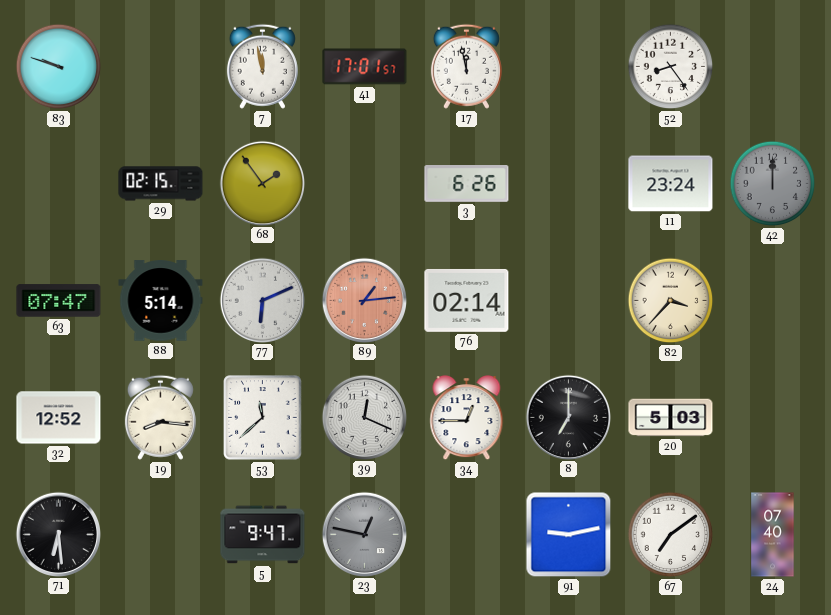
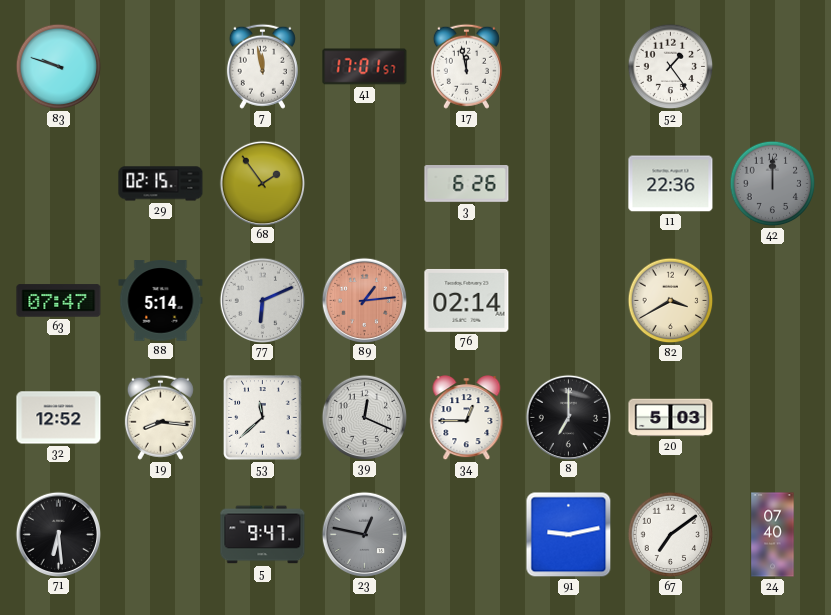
52: 8:24 -> 1:24
11: 23:24 -> 22:36
82: 3:37 -> 3:40
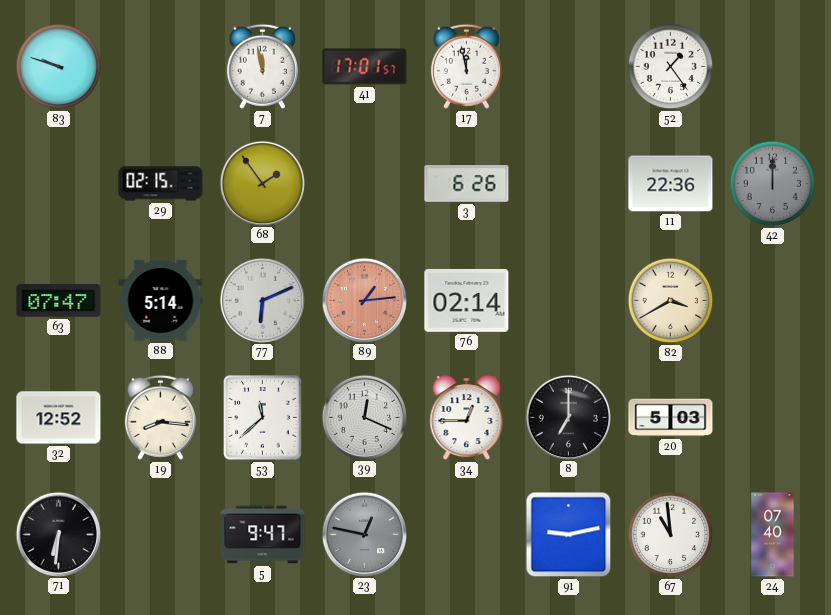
71: 6:29 -> 6:31
67: 7:09 -> 10:59
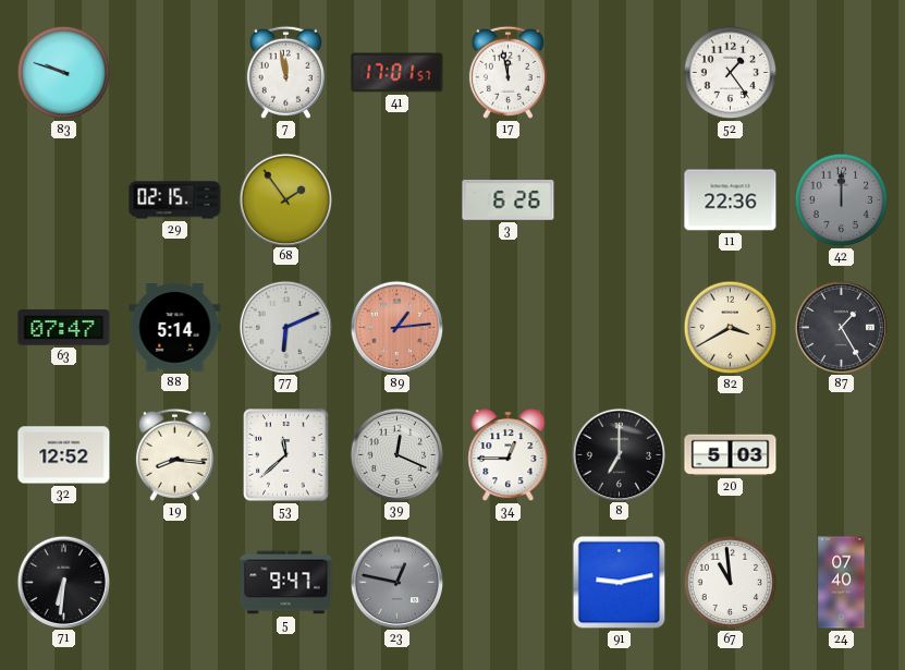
76: 02:14 -> none
87: none -> 1:25
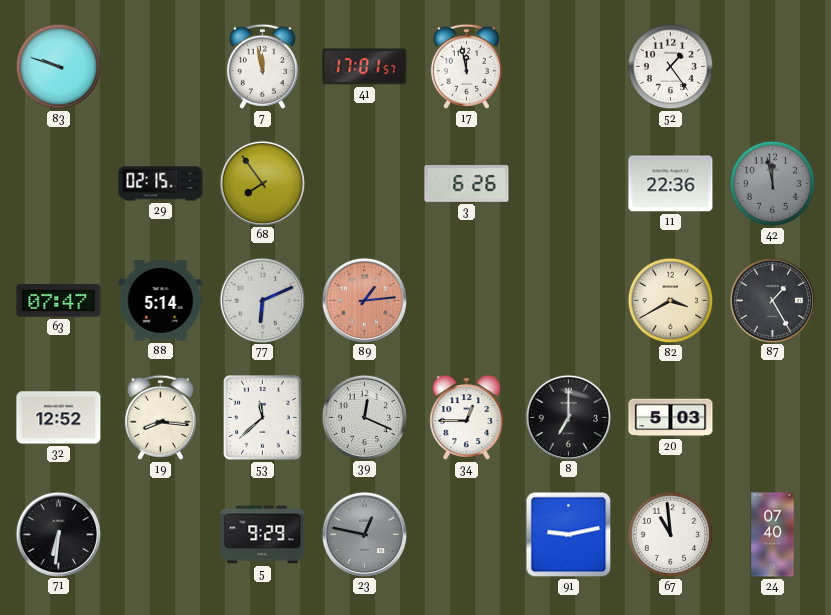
68: 1:54 -> 7:54
42: 12:00 -> 11:58
5: 9:47 -> 9:29
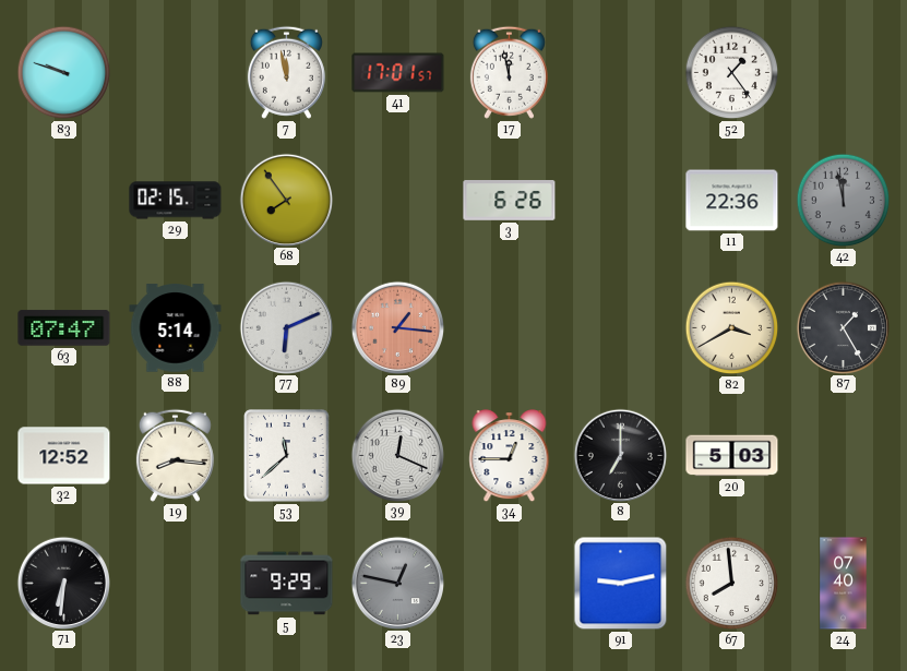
89: 1:14 -> 1:16
67: 10:59 -> 7:59
